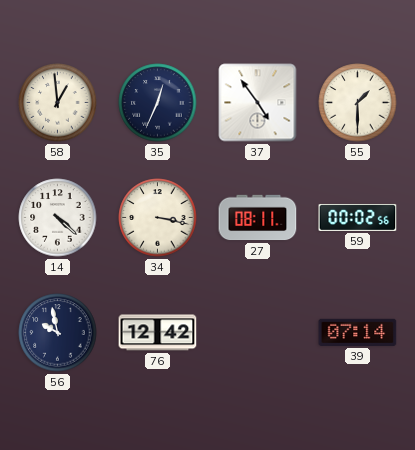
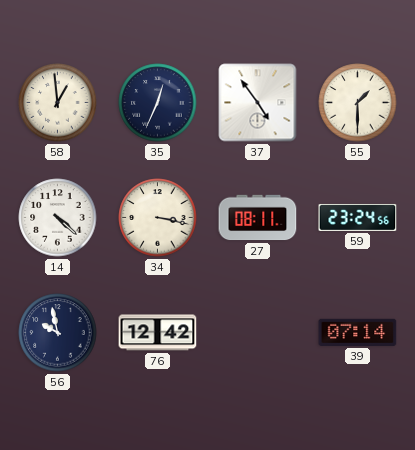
59: 00:02 -> 23:24
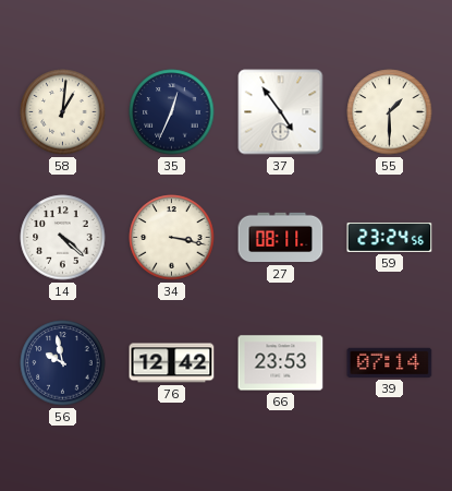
58: 12:59 -> 1:01
66: none -> 23:53
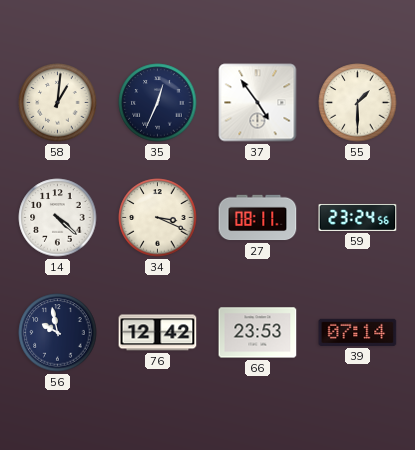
34: 3:17 -> 3:19
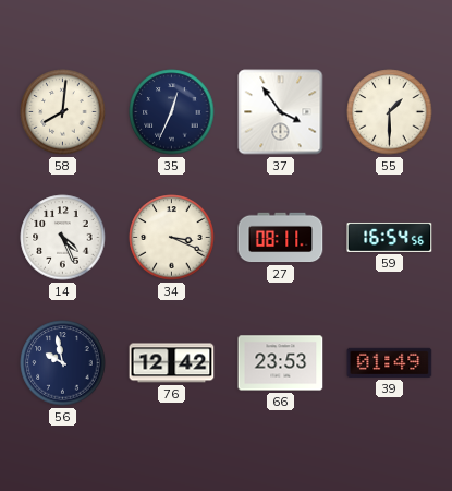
58: 1:01 -> 8:01
37: 4:54 -> 3:54
14: 4:22 -> 4:26
59: 23:24 -> 16:54
39: 07:14 -> 01:49
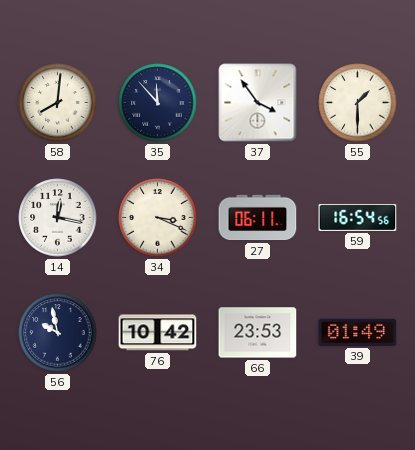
35: 12:34 -> 11:53
14: 4:26 -> 12:17
27: 08:11 -> 06:11
76: 12:42 -> 10:42
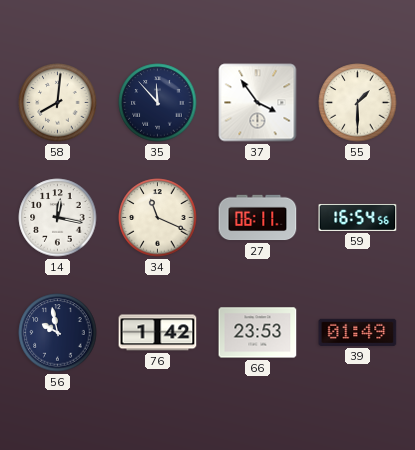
34: 3:19 -> 11:19
76: 10:42 -> 1:42
